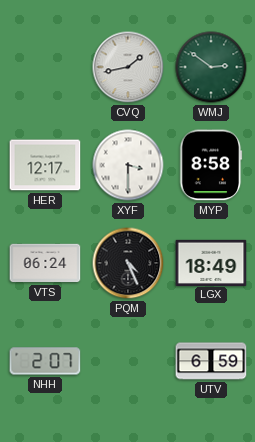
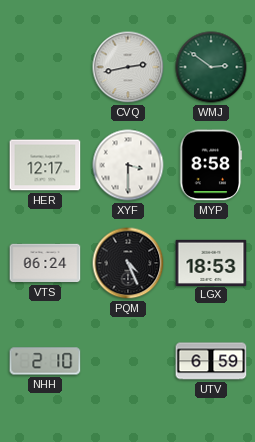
CVQ: 1:43 -> 2:43
LGX: 18:49 -> 18:53
NHH: 2:07 -> 2:10
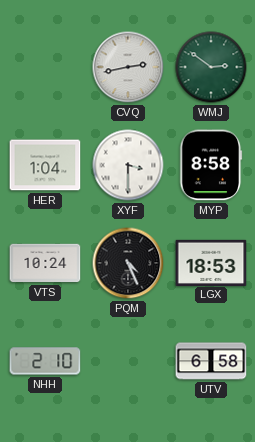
HER: 12:17 -> 1:04
VTS: 06:24 -> 10:24
UTV: 6:59 -> 6:58
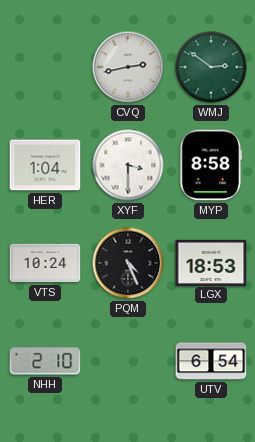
UTV: 6:58 -> 6:54
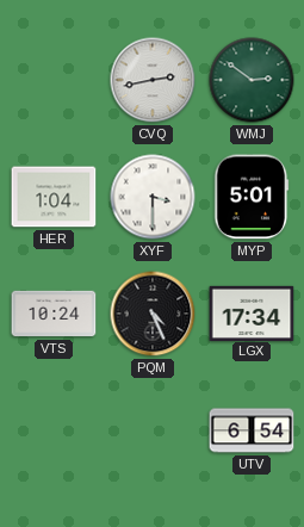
MYP: 8:58 -> 5:01
LGX: 18:53 -> 17:34
NHH: 2:10 -> none
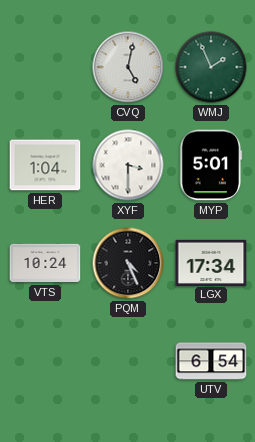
CVQ: 2:43 -> 5:02
WMJ: 2:51 -> 1:56
